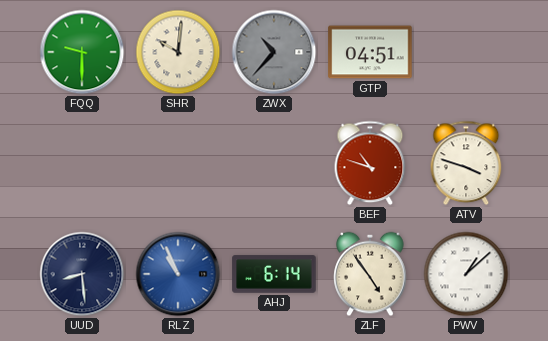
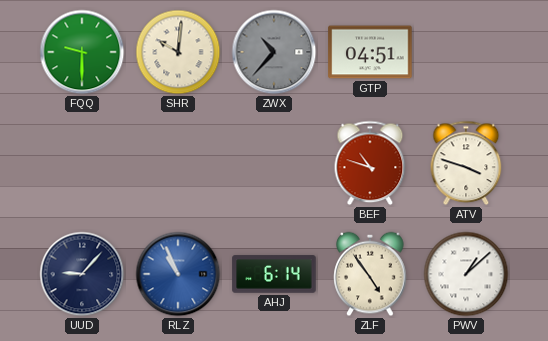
UUD: 8:29 -> 9:07
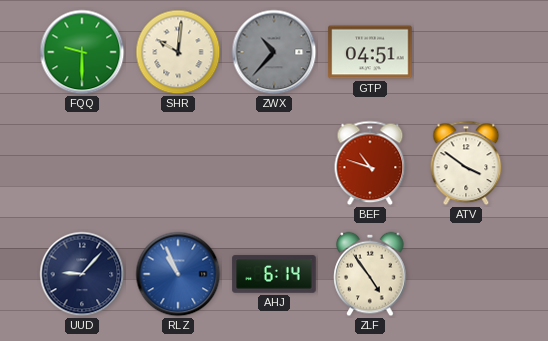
ATV: 3:48 -> 3:51
PWV: 1:08 -> none
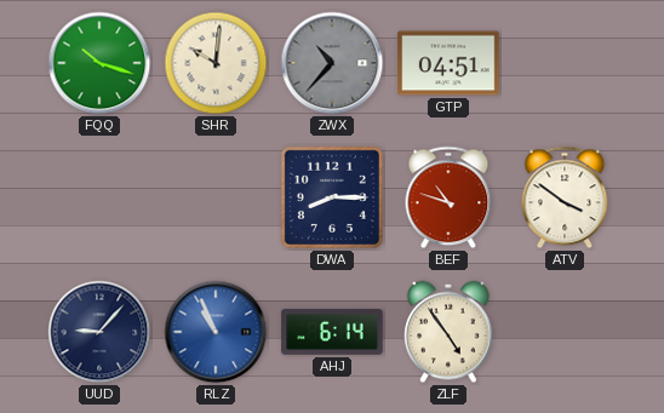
FQQ: 9:30 -> 10:18
DWA: none -> 8:15
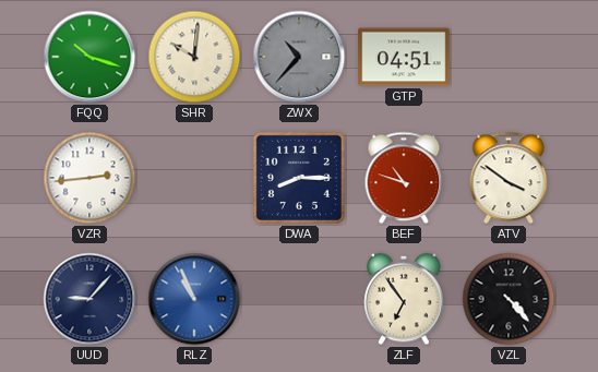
VZR: none -> 2:44
AHJ: 6:14 -> none
ZLF: 4:54 -> 6:54
VZL: none -> 4:23
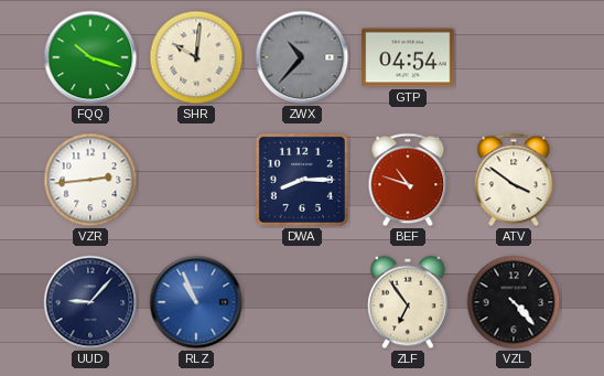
GTP: 04:51 -> 04:54
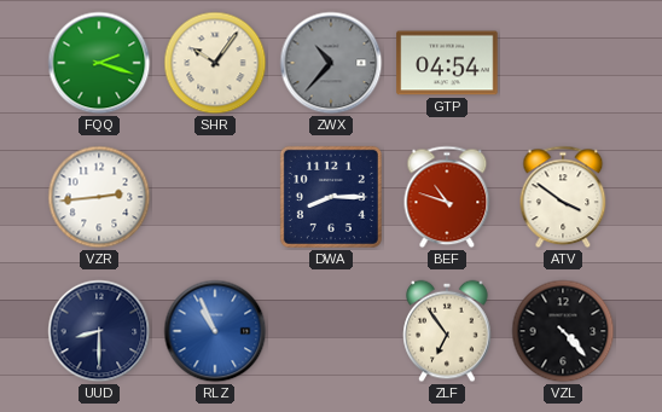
FQQ: 10:18 -> 2:18
SHR: 10:01 -> 10:06
UUD: 9:07 -> 8:30
